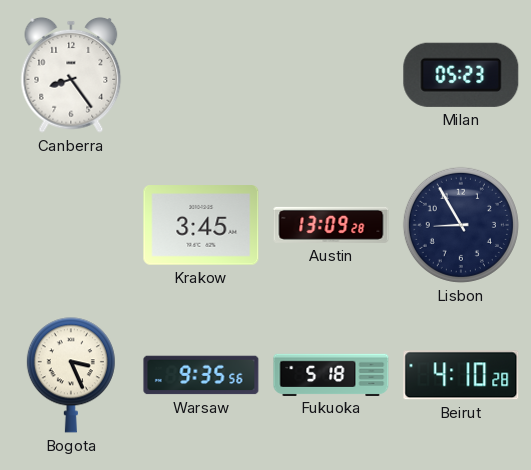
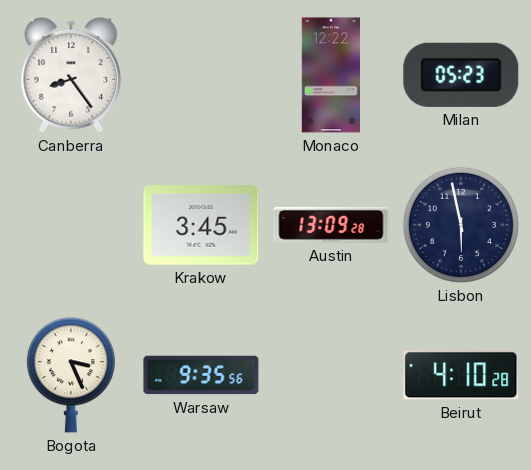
Monaco: none -> 12:22
Lisbon: 8:55 -> 5:58
Fukuoka: 5:18 -> none
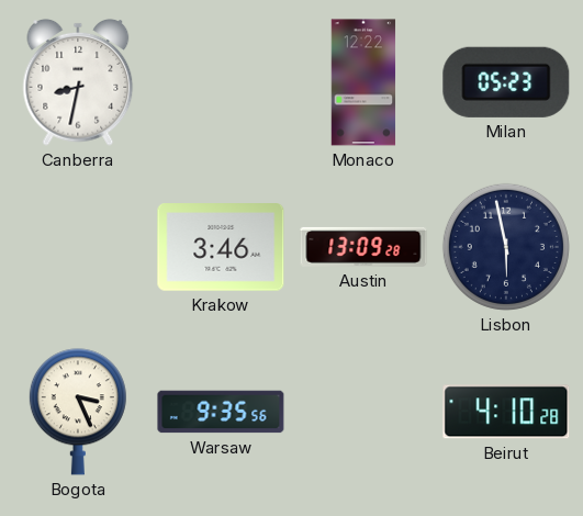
Canberra: 8:24 -> 8:32
Krakow: 3:45 -> 3:46
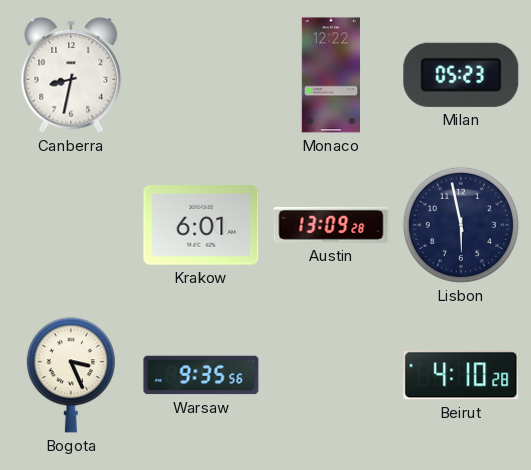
Krakow: 3:46 -> 6:01
